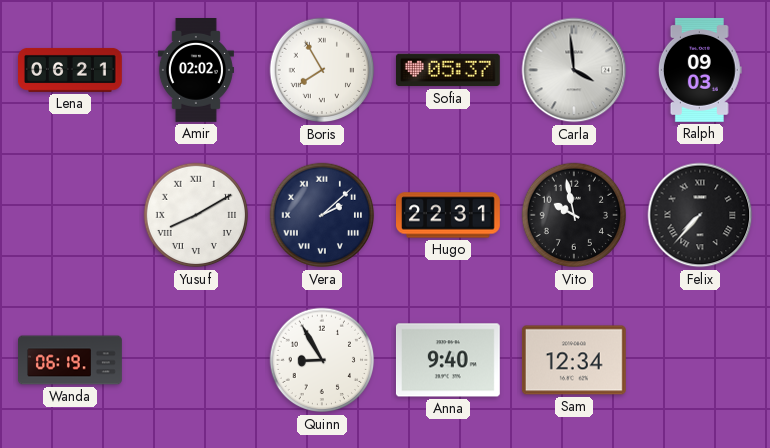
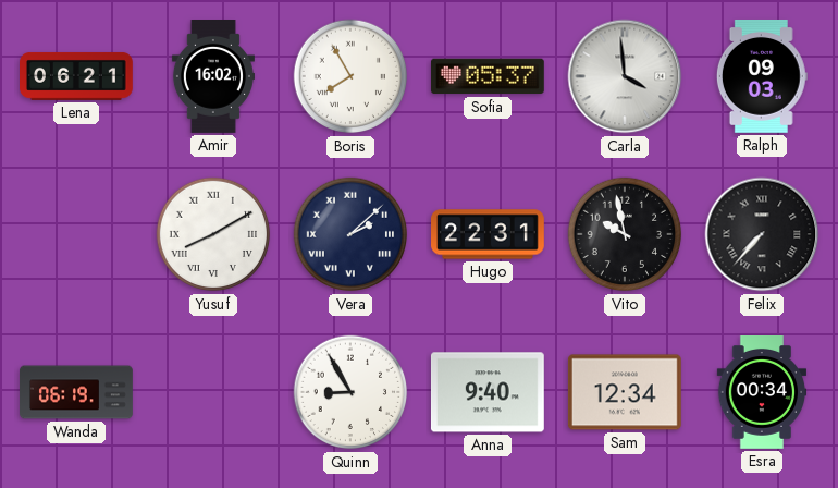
Amir: 02:02 -> 16:02
Esra: none -> 00:34
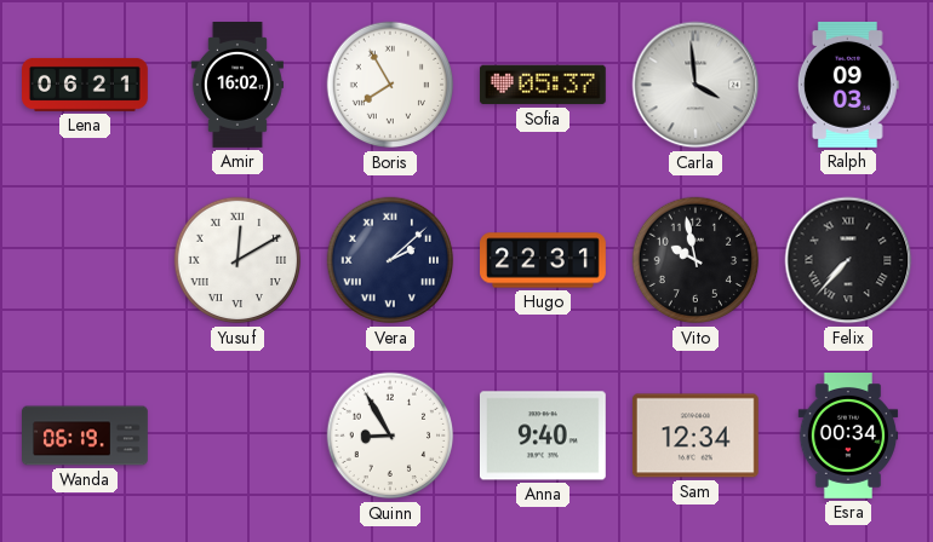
Yusuf: 8:10 -> 12:10
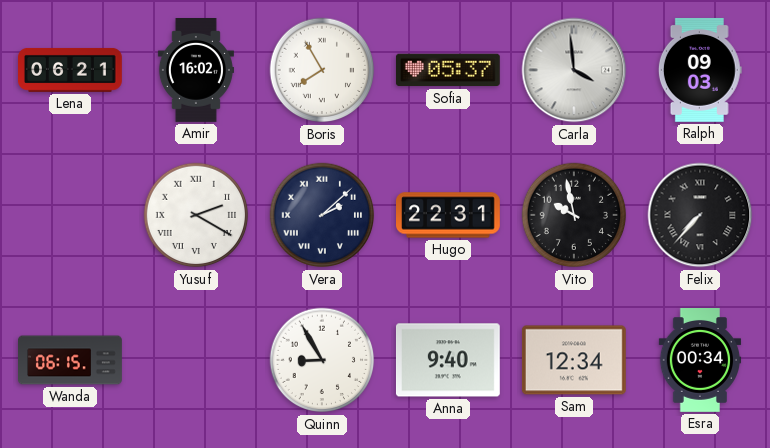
Yusuf: 12:10 -> 2:20
Wanda: 06:19 -> 06:15
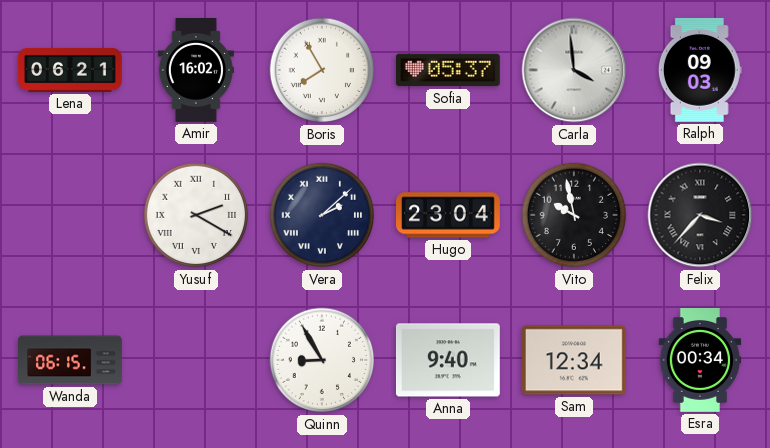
Hugo: 22:31 -> 23:04
Felix: 7:37 -> 3:37
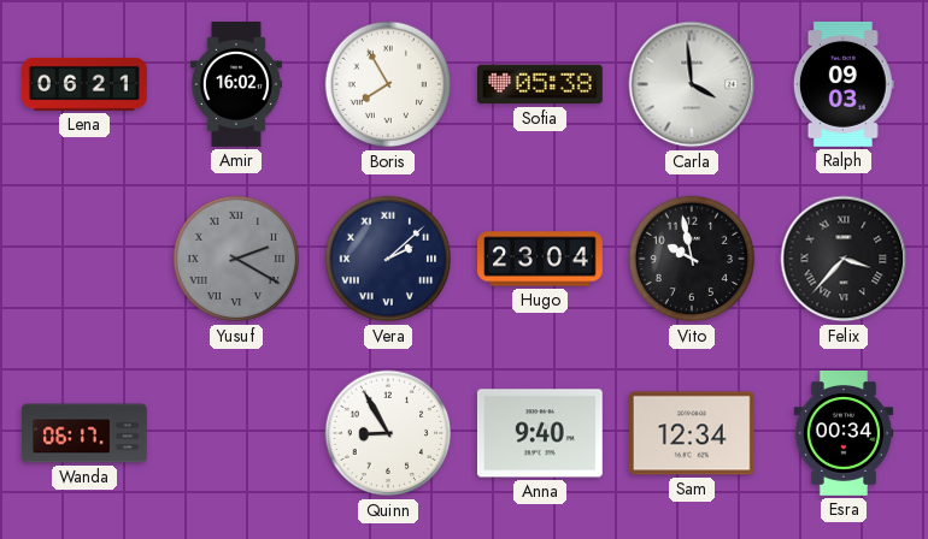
Sofia: 05:37 -> 05:38
Yusuf dial: white -> grey
Wanda: 06:15 -> 06:17
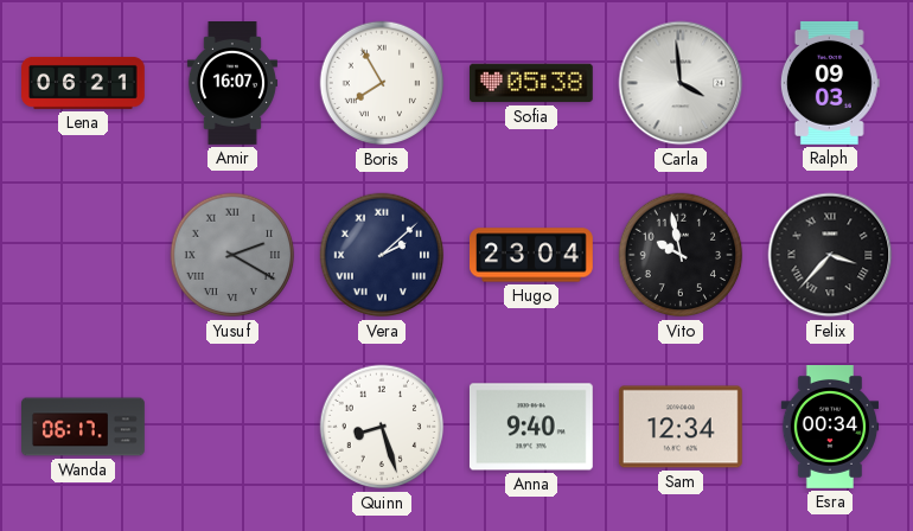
Amir: 16:02 -> 16:07
Quinn: 8:55 -> 8:27
